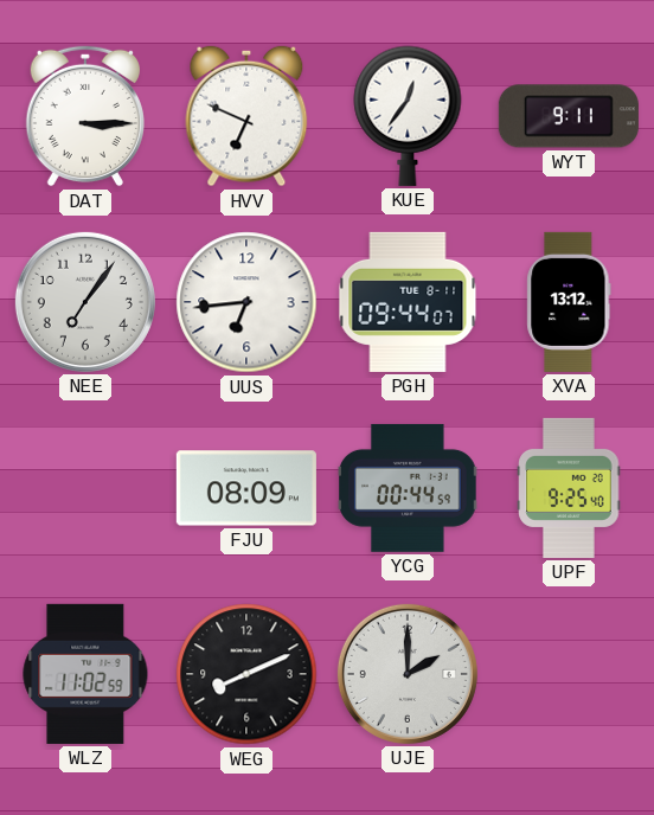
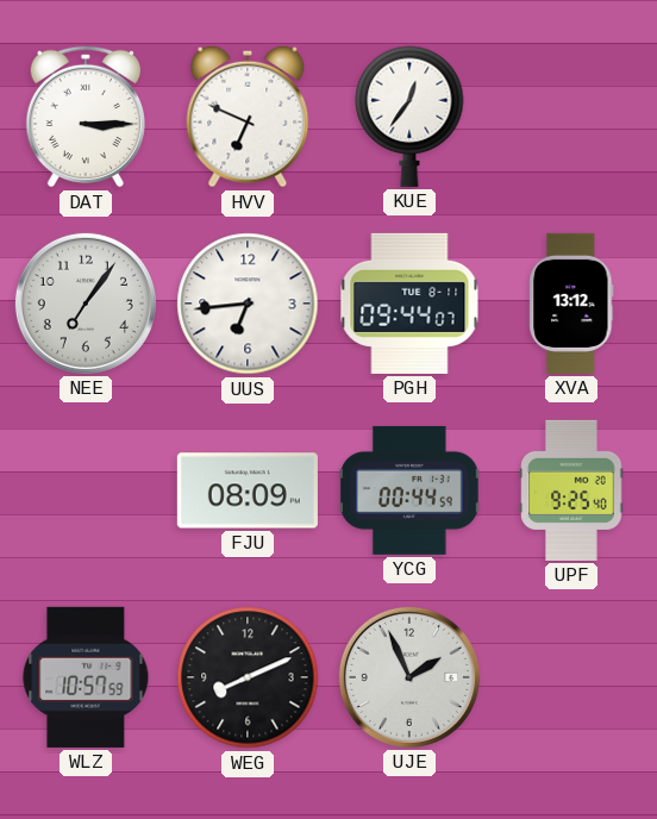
WYT: 9:11 -> none
WLZ: 11:02 -> 10:57
UJE: 2:00 -> 1:56
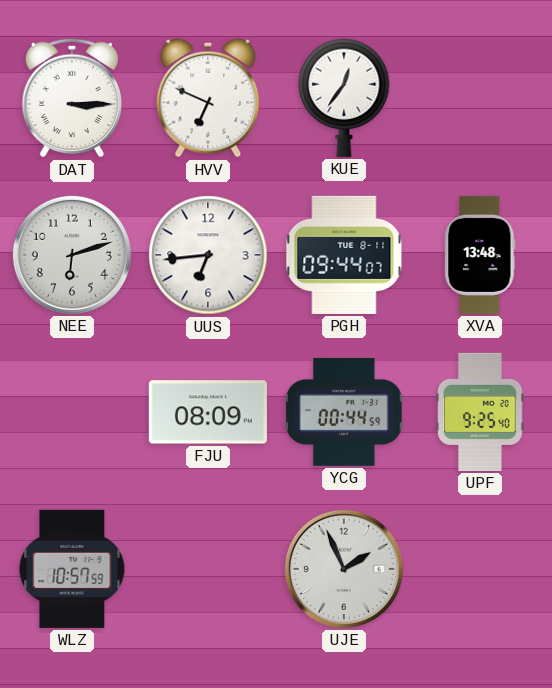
NEE: 7:06 -> 6:12
XVA: 13:12 -> 13:48
WEG: 8:11 -> none
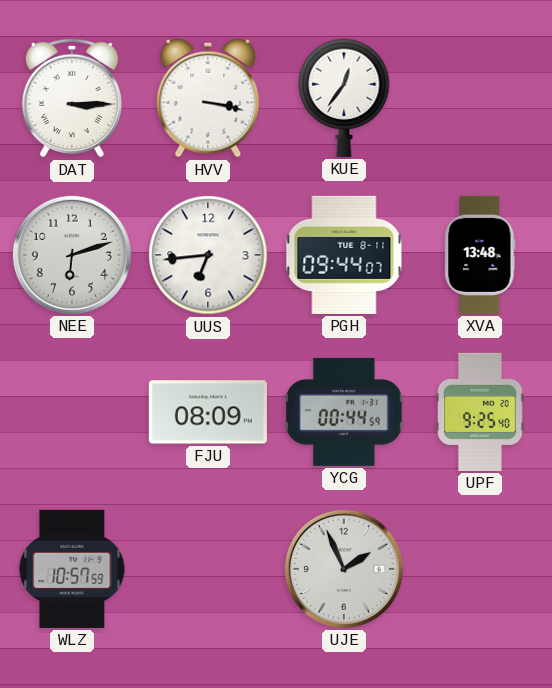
HVV: 6:49 -> 3:17
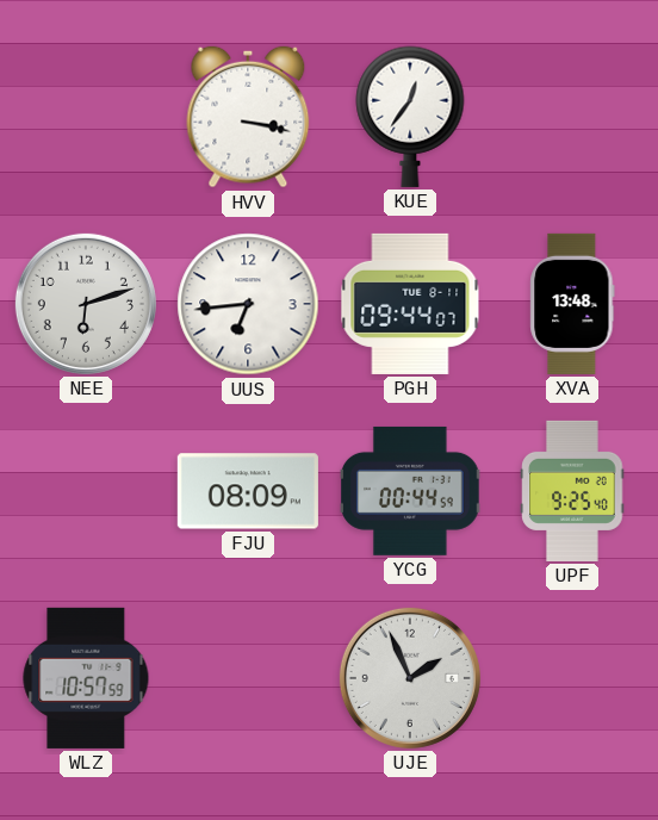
DAT: 3:15 -> none
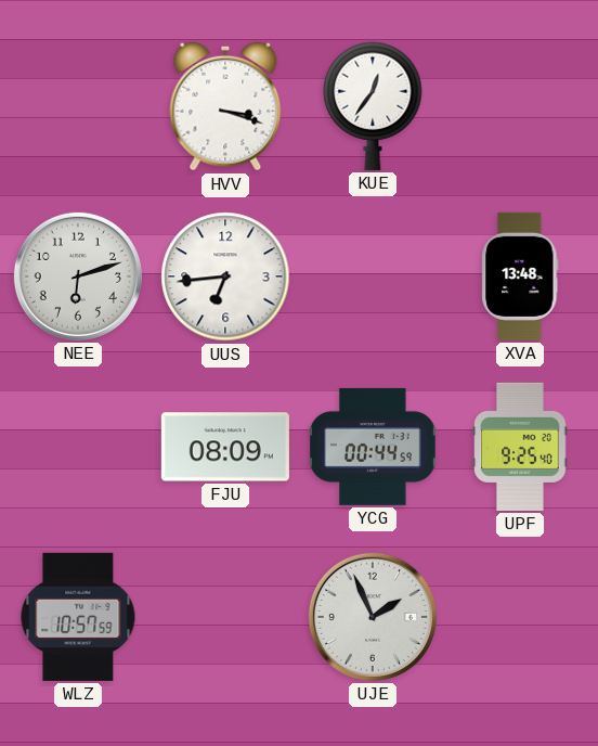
HVV: 3:17 -> 3:18
PGH: 09:44 -> none
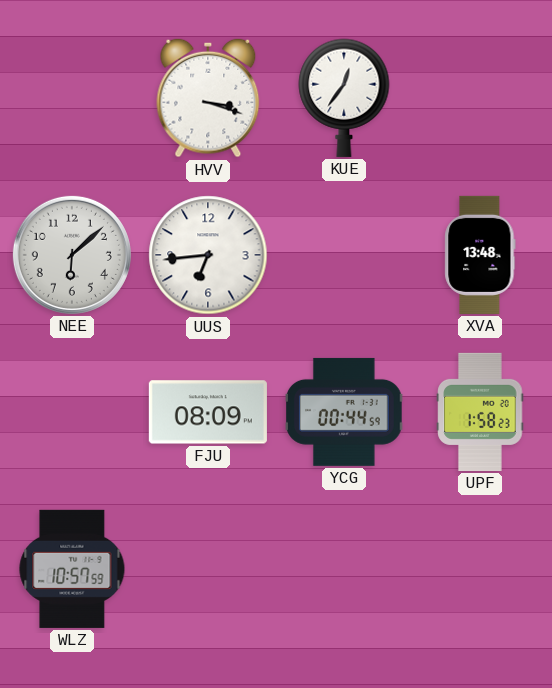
NEE: 6:12 -> 6:08
UPF: 9:25 -> 1:58
UJE: 1:56 -> none
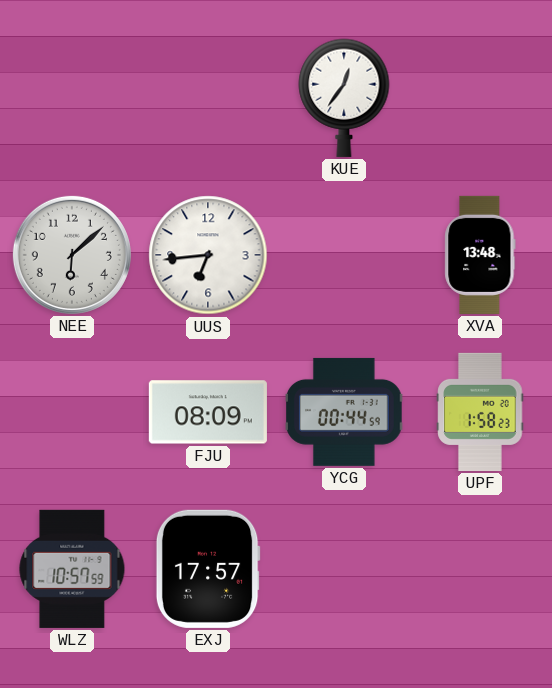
HVV: 3:18 -> none
EXJ: none -> 17:57
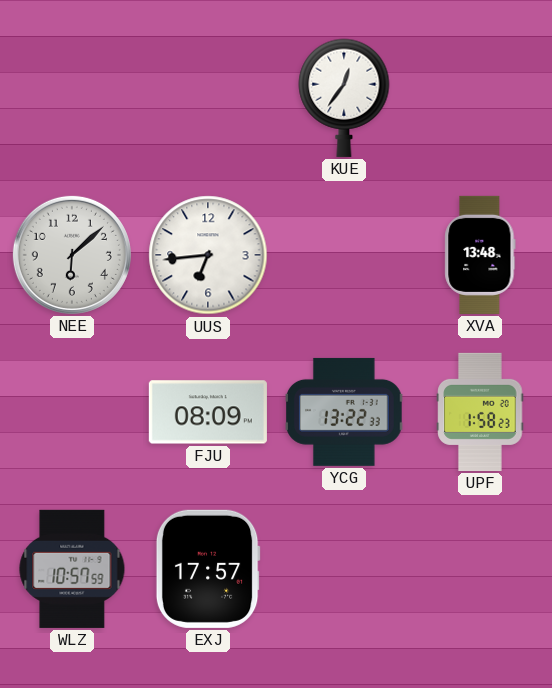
YCG: 00:44 -> 13:22
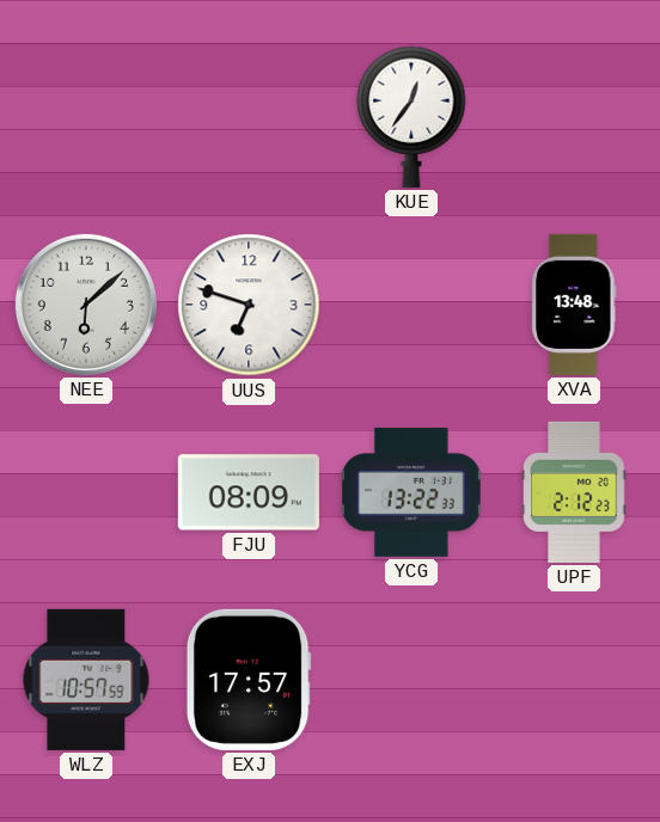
UUS: 6:44 -> 6:48
UPF: 1:58 -> 2:12
